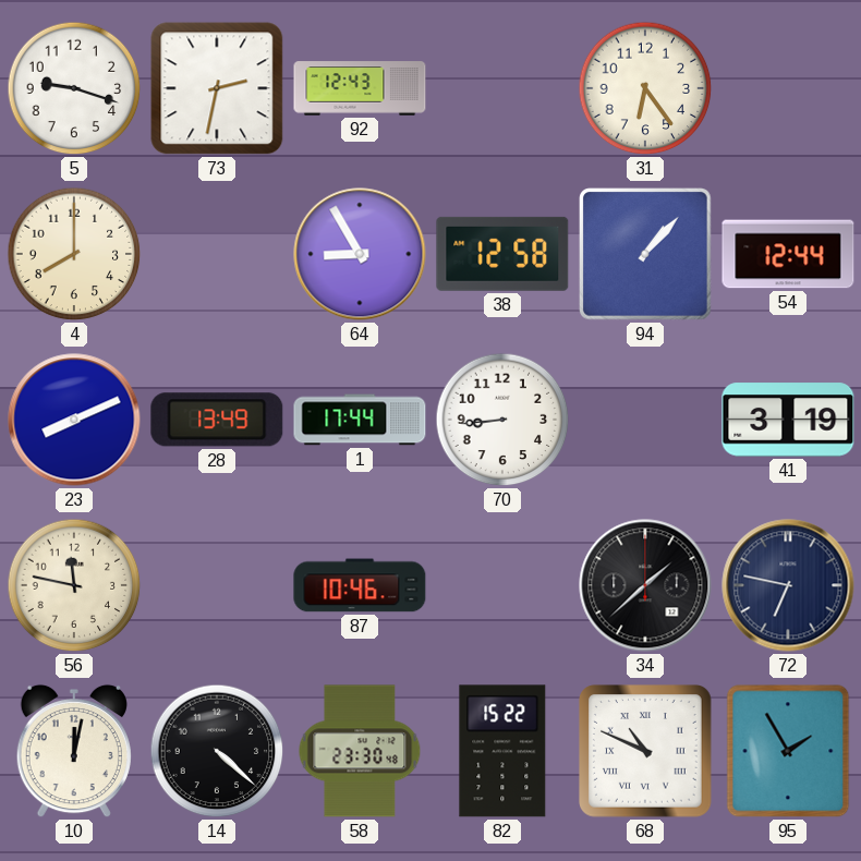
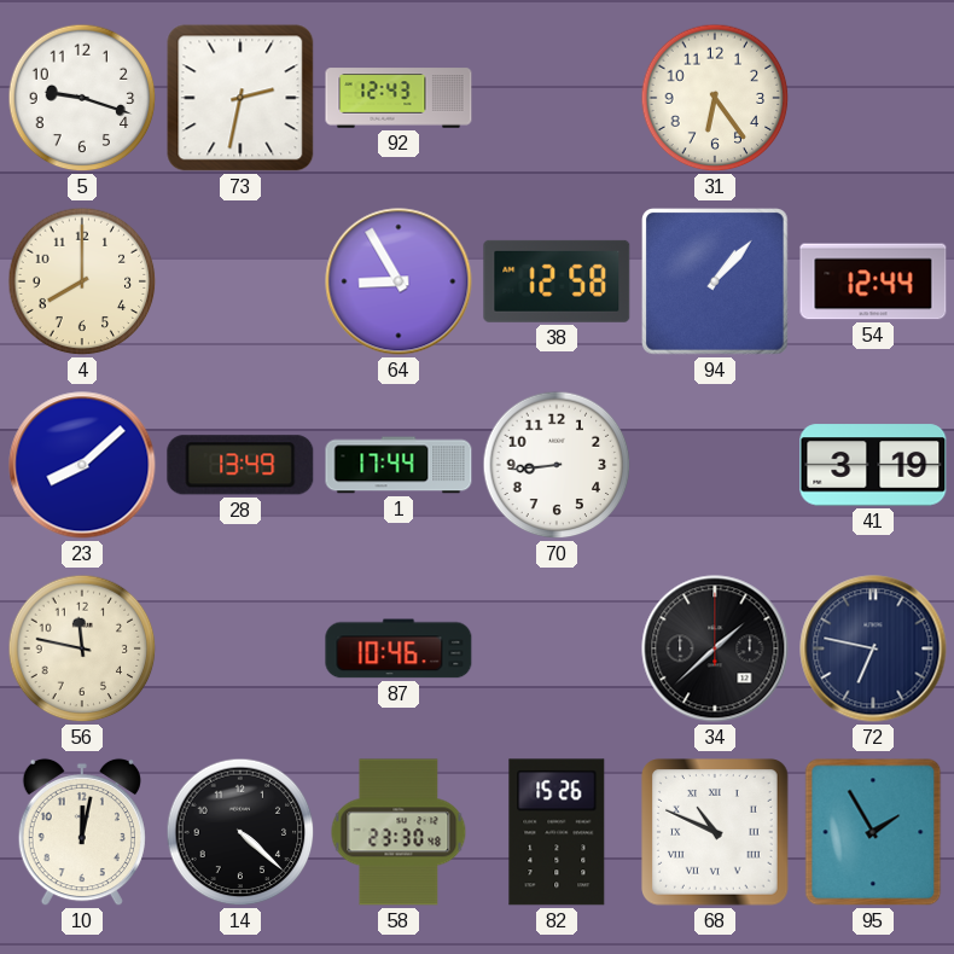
23: 8:11 -> 8:08
82: 15:22 -> 15:26
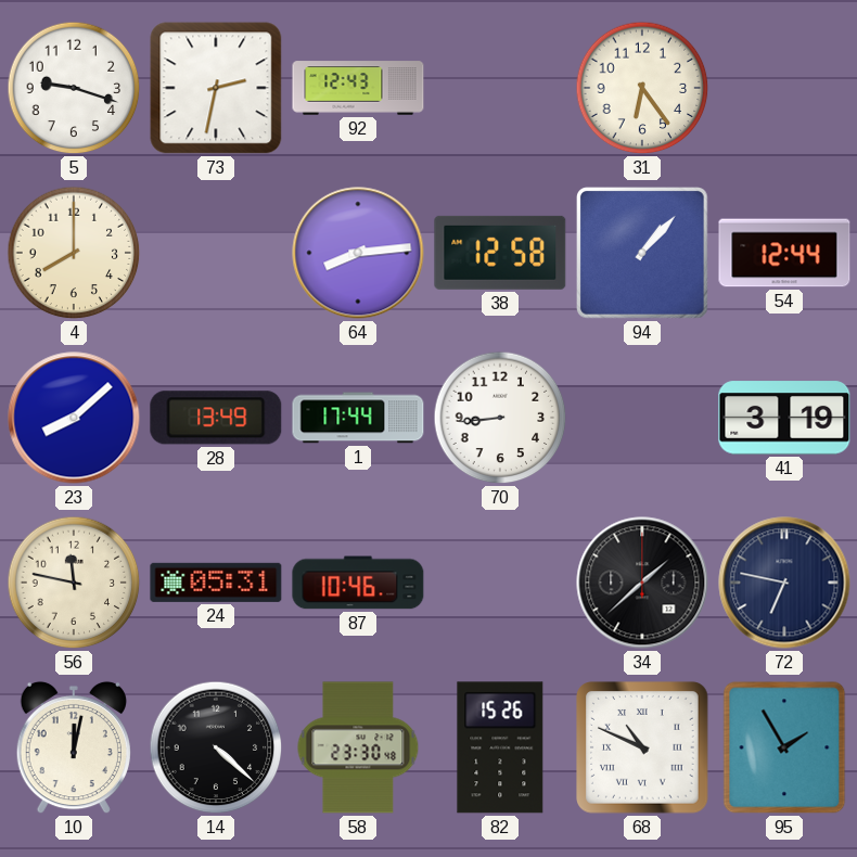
64: 8:55 -> 8:14
24: none -> 05:31
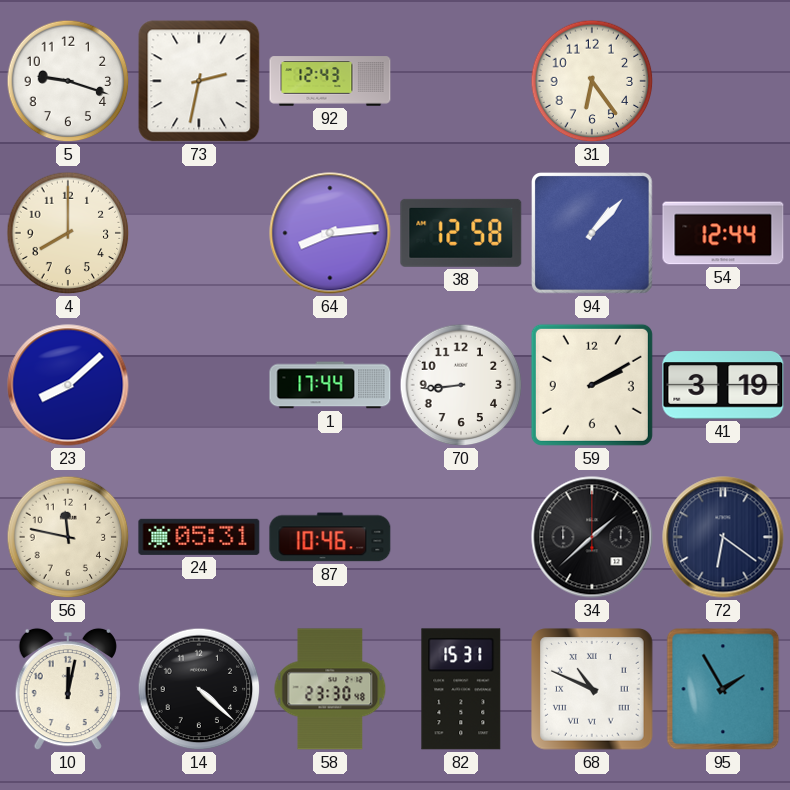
28: 13:49 -> none
59: none -> 2:10
72: 6:47 -> 6:21
82: 15:26 -> 15:31
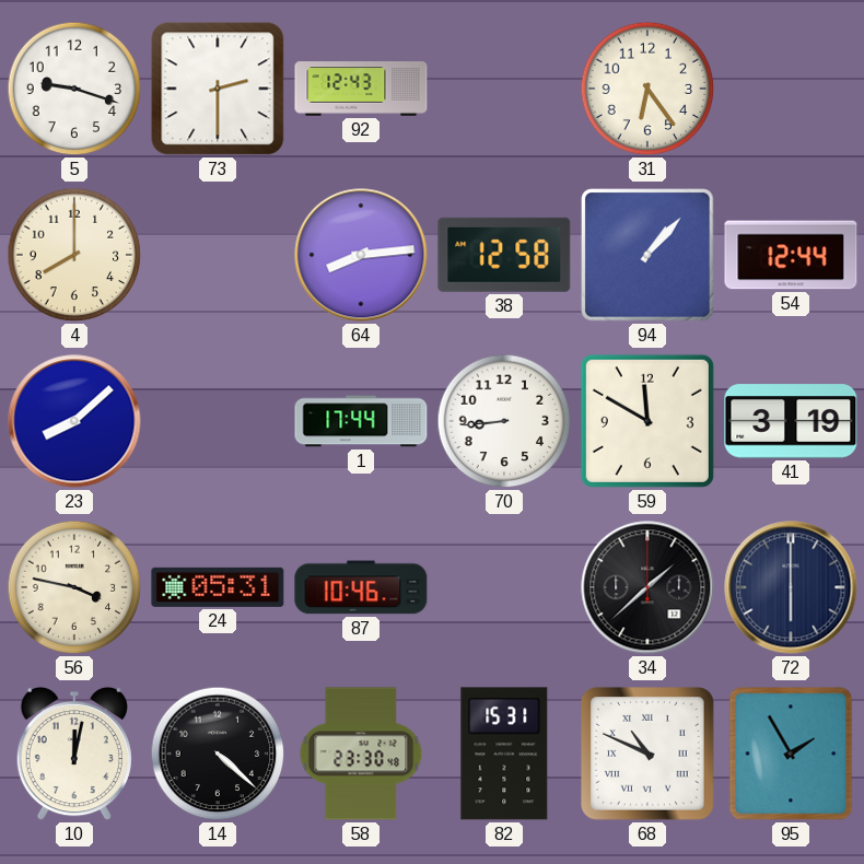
73: 2:32 -> 2:30
59: 2:10 -> 11:50
56: 11:47 -> 3:47
72: 6:21 -> 6:00
